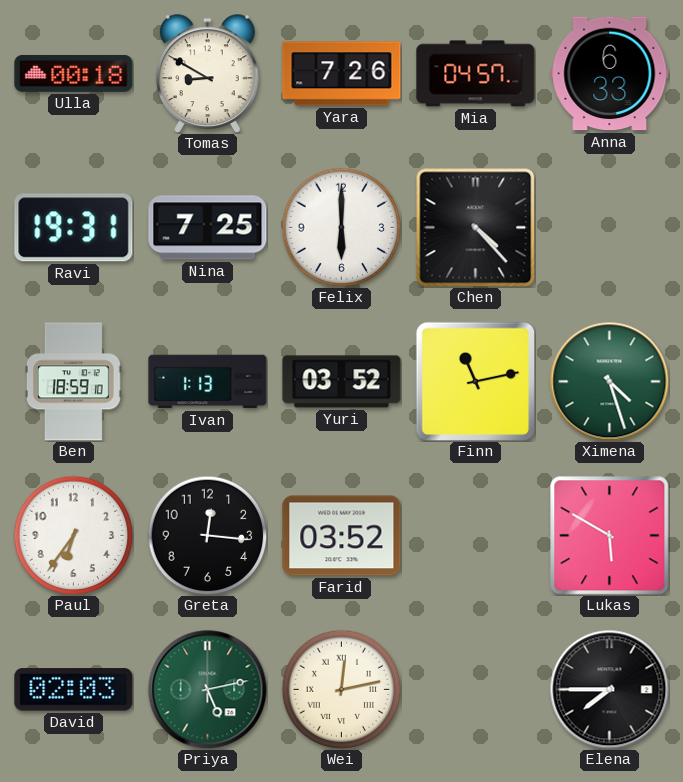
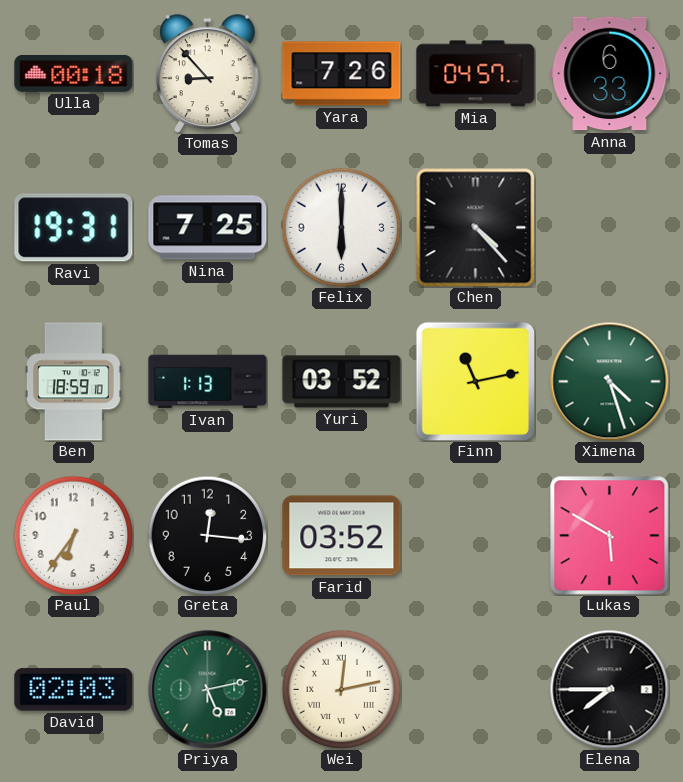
Tomas: 8:50 -> 8:53
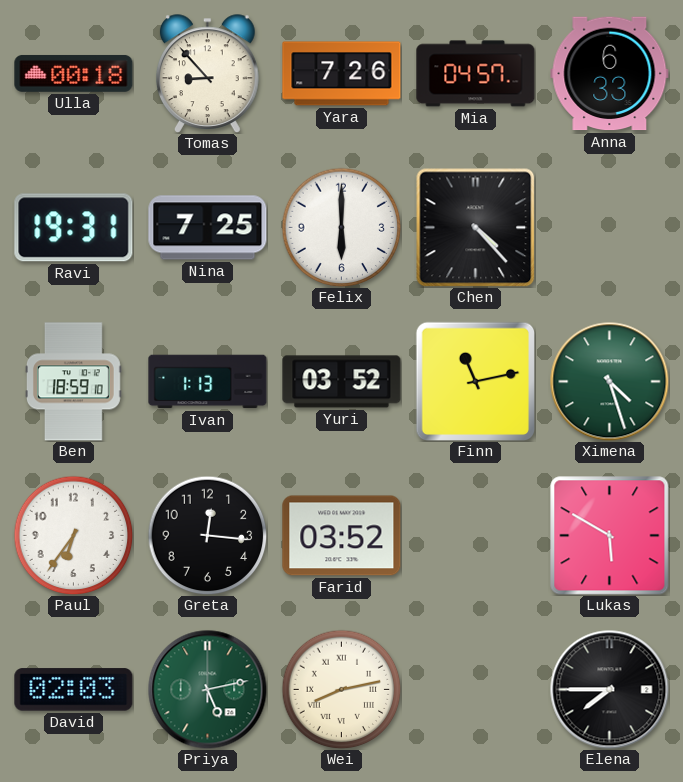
Wei: 12:13 -> 8:13
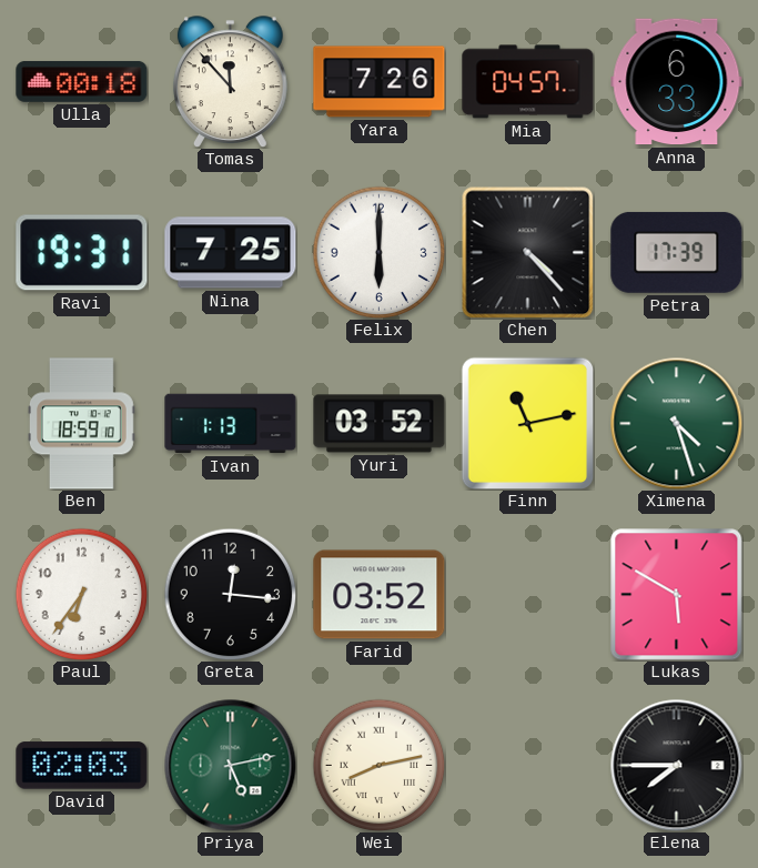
Tomas: 8:53 -> 11:53
Petra: none -> 17:39
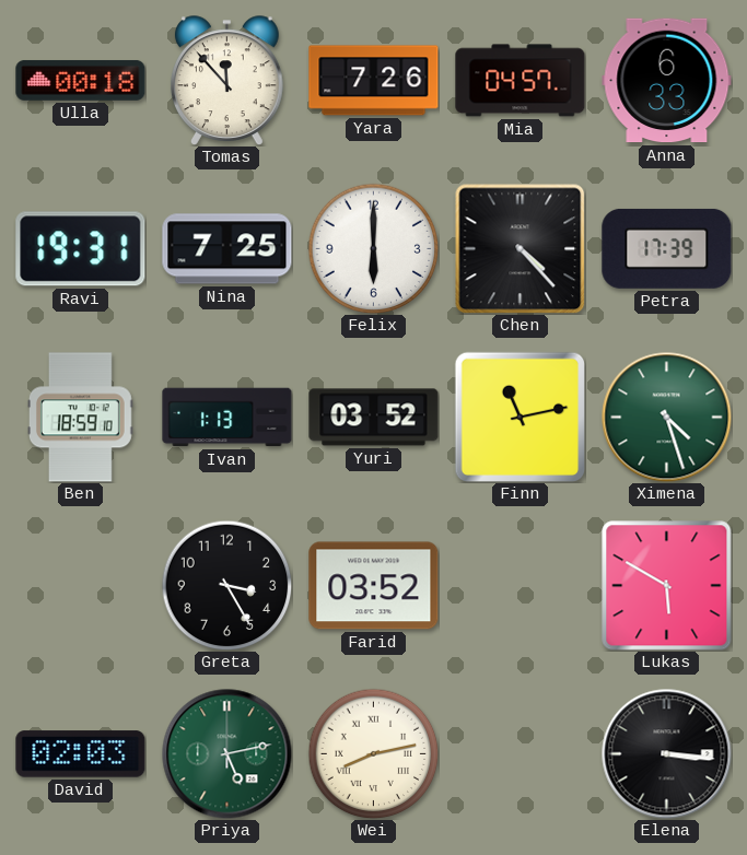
Paul: 6:36 -> none
Greta: 12:16 -> 3:25
Elena: 7:45 -> 3:16
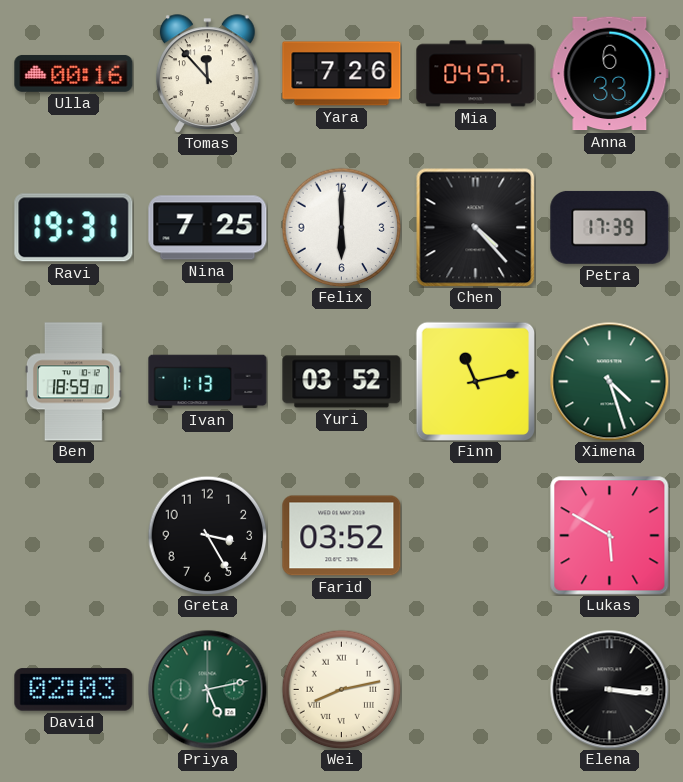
Ulla: 00:18 -> 00:16
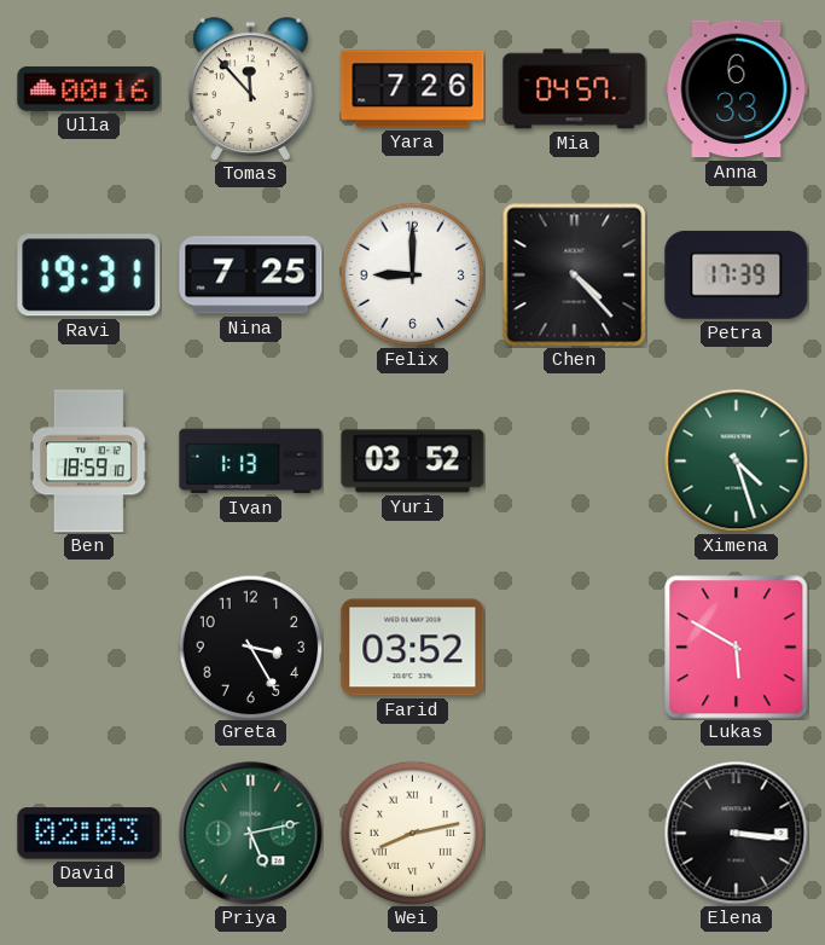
Felix: 6:00 -> 9:00
Finn: 11:13 -> none
